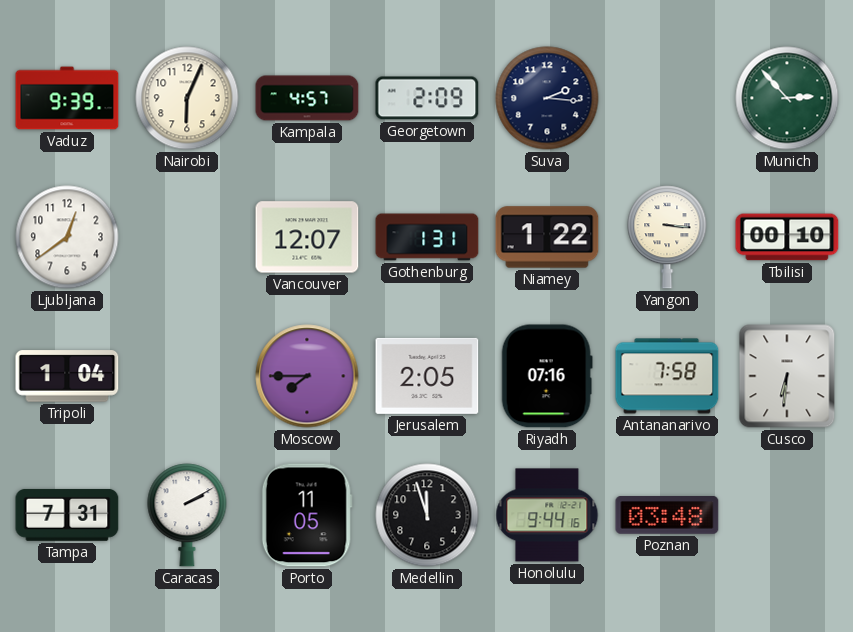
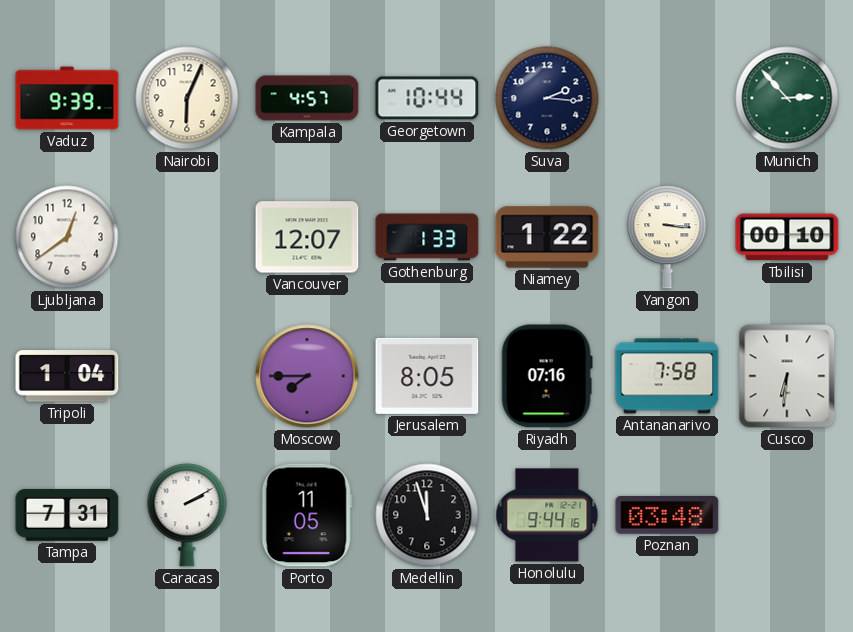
Georgetown: 2:09 -> 10:44
Gothenburg: 1:31 -> 1:33
Jerusalem: 2:05 -> 8:05
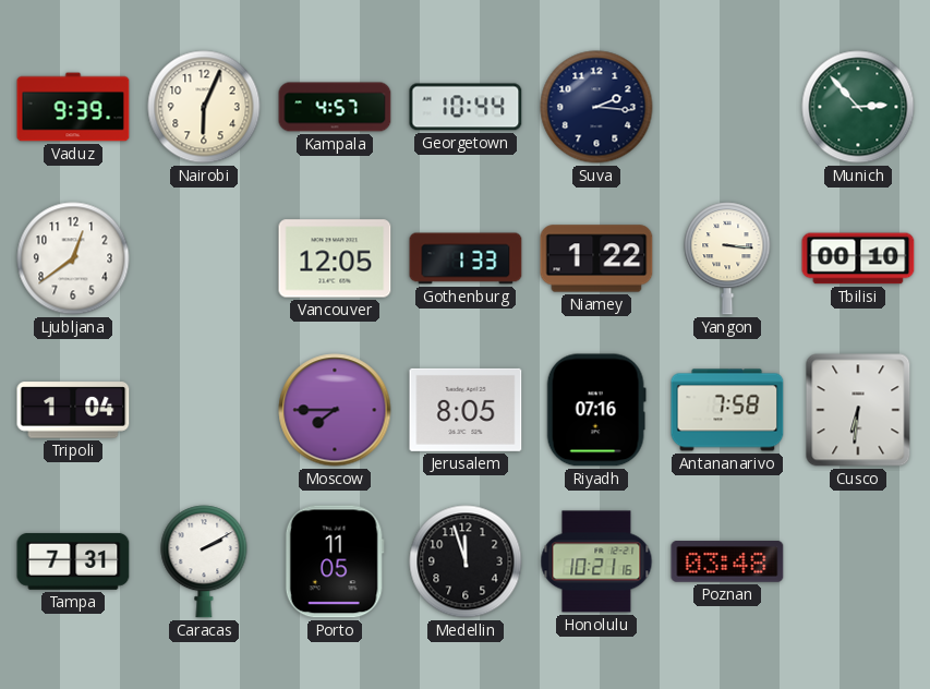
Vancouver: 12:07 -> 12:05
Honolulu: 9:44 -> 10:21
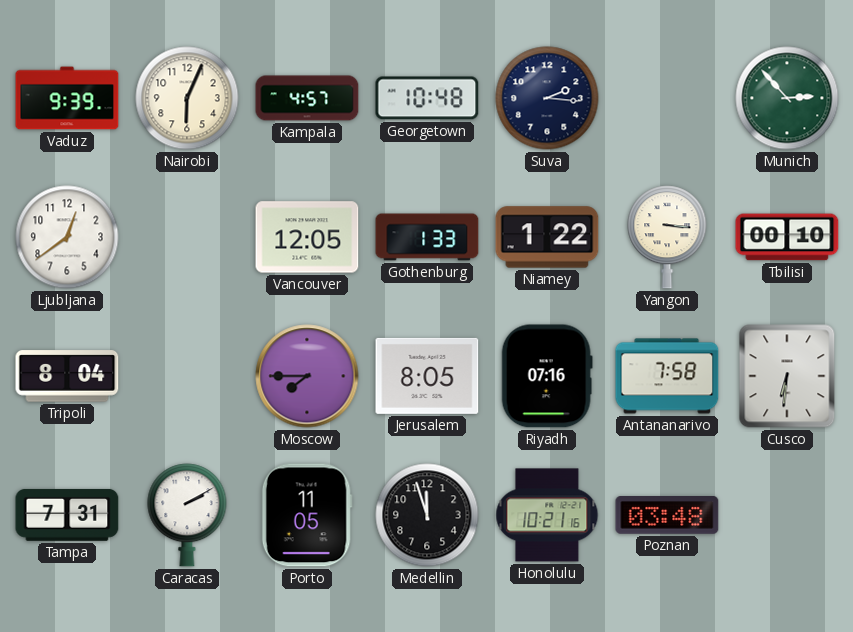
Georgetown: 10:44 -> 10:48
Tripoli: 1:04 -> 8:04
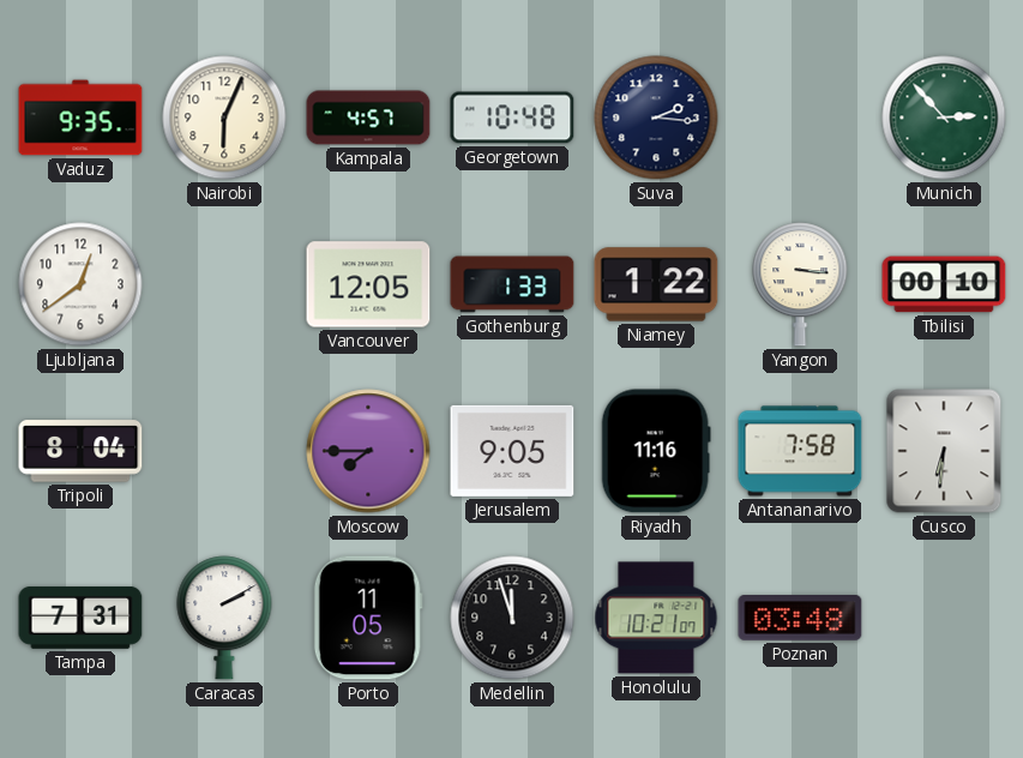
Vaduz: 9:39 -> 9:35
Jerusalem: 8:05 -> 9:05
Riyadh: 07:16 -> 11:16
Honolulu: 10:21:16 -> 10:21:07
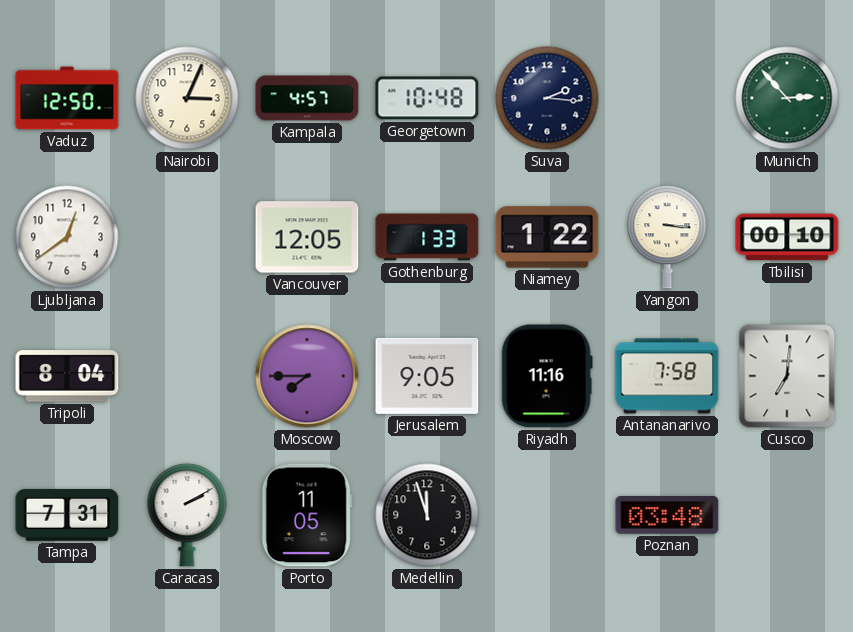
Vaduz: 9:35 -> 12:50
Nairobi: 6:04 -> 3:04
Cusco: 6:31 -> 7:01
Honolulu: 10:21 -> none
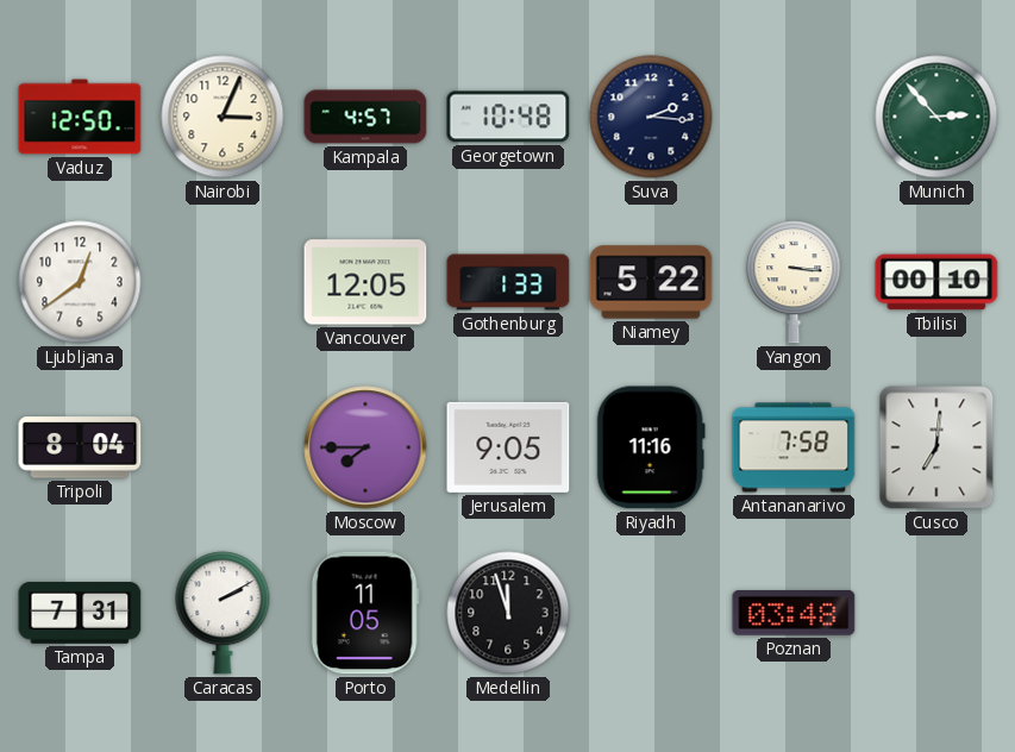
Niamey: 1:22 -> 5:22
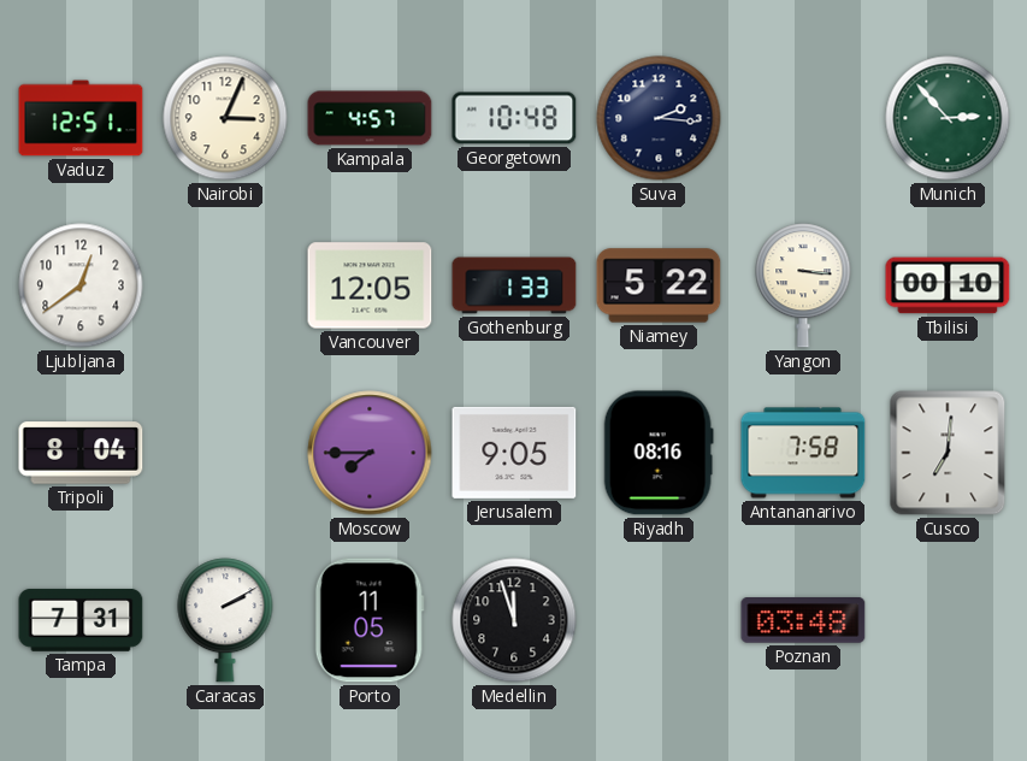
Vaduz: 12:50 -> 12:51
Riyadh: 11:16 -> 08:16
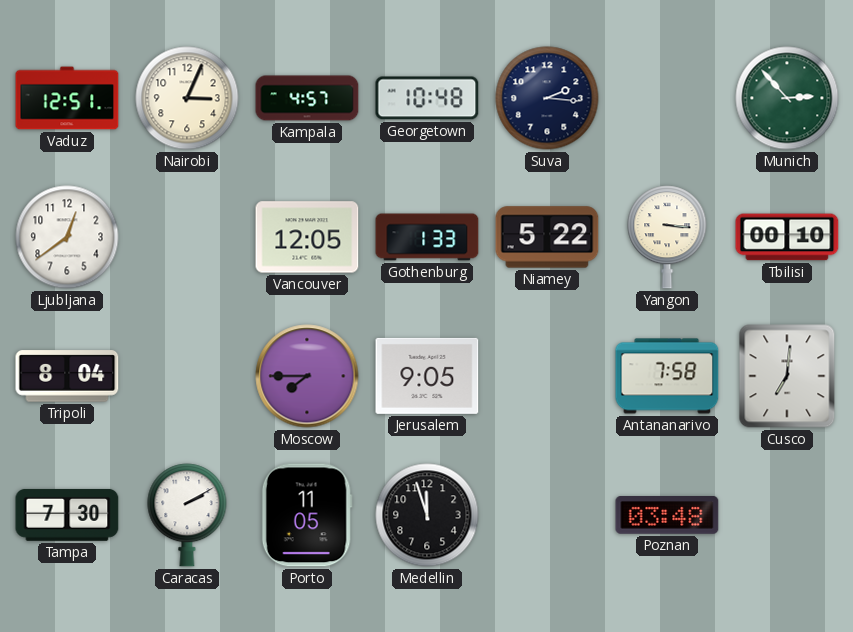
Riyadh: 08:16 -> none
Tampa: 7:31 -> 7:30
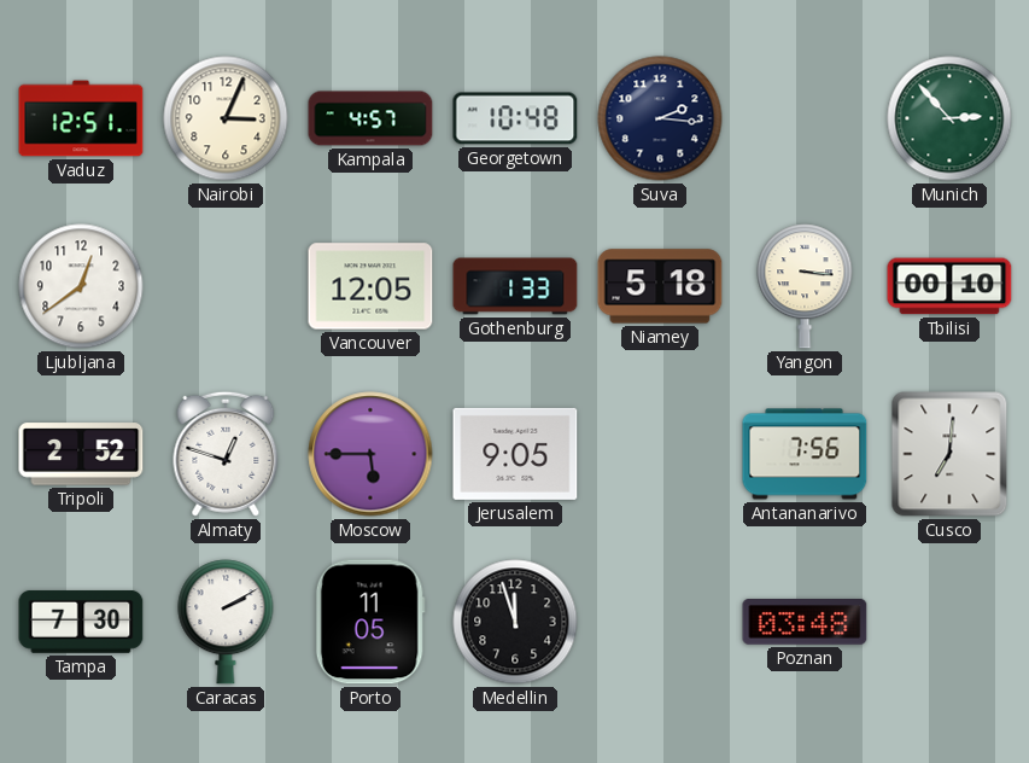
Niamey: 5:22 -> 5:18
Tripoli: 8:04 -> 2:52
Almaty: none -> 12:48
Moscow: 7:45 -> 5:45
Antananarivo: 7:58 -> 7:56
